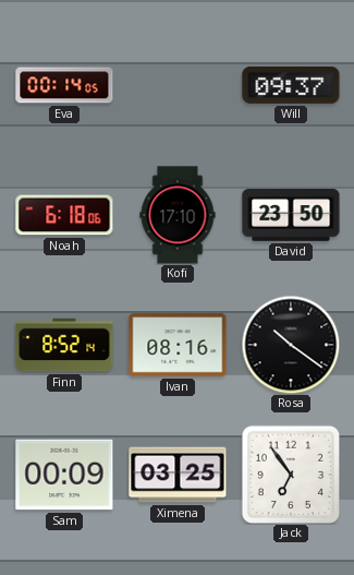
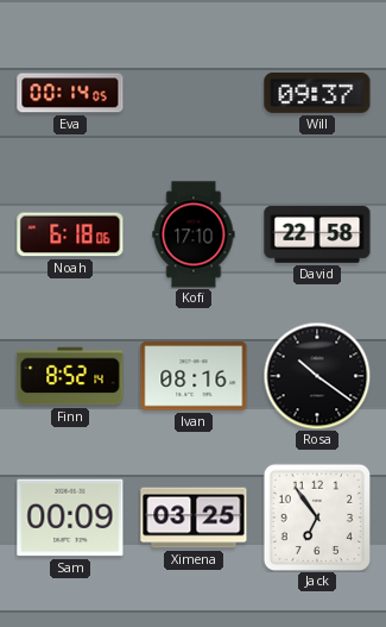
David: 23:50 -> 22:58
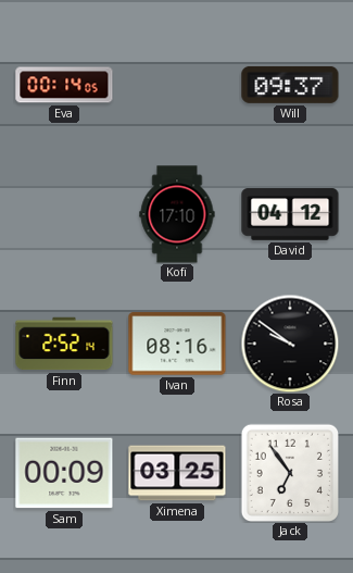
Noah: 6:18 -> none
David: 22:58 -> 04:12
Finn: 8:52 -> 2:52
Rosa: 10:21 -> 9:51
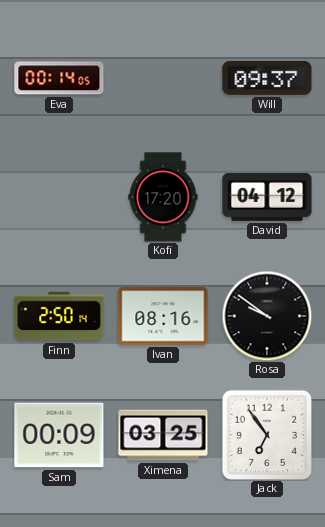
Kofi: 17:10 -> 17:20
Finn: 2:52 -> 2:50
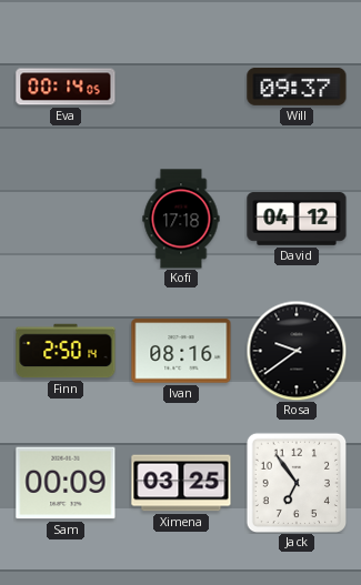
Kofi: 17:20 -> 17:18
Rosa: 9:51 -> 9:39
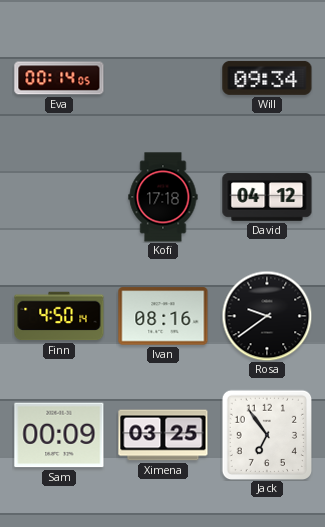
Will: 09:37 -> 09:34
Finn: 2:50 -> 4:50
